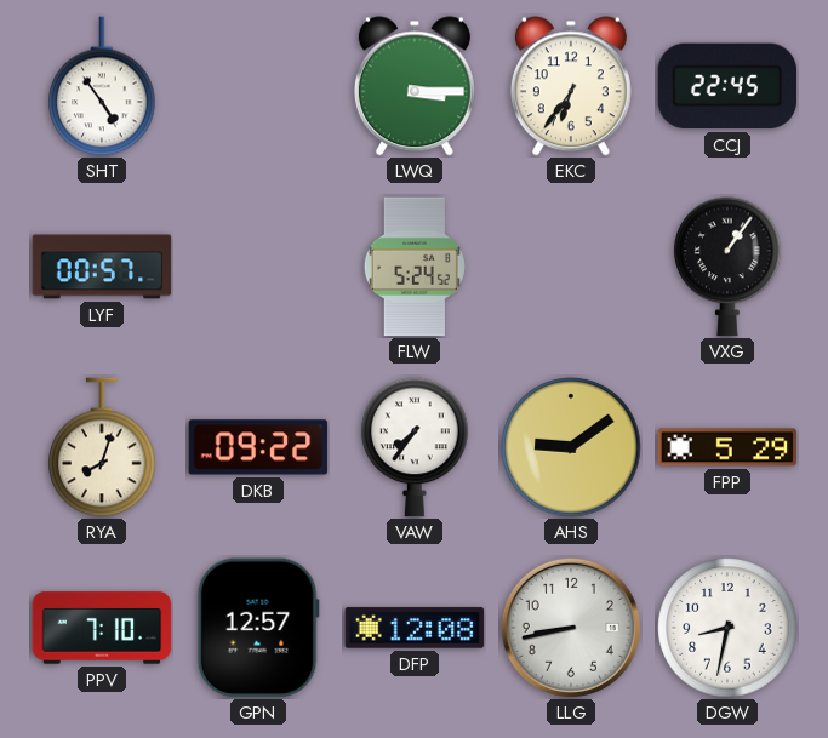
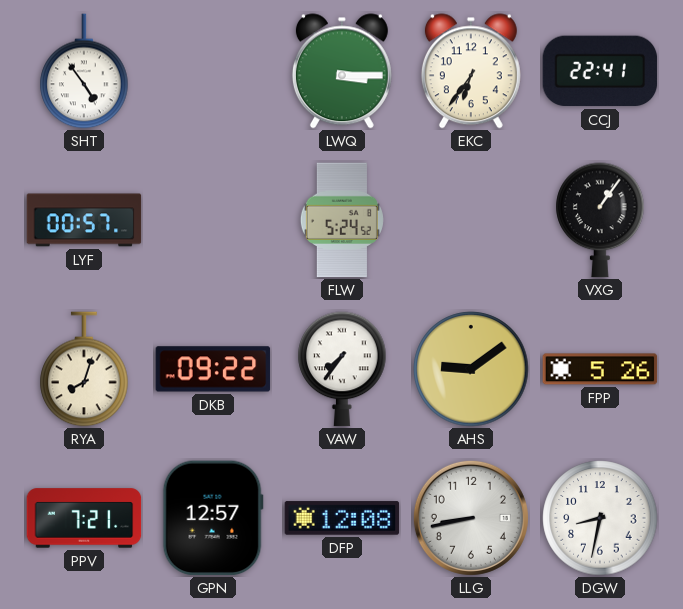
CCJ: 22:45 -> 22:41
FPP: 5:29 -> 5:26
PPV: 7:10 -> 7:21
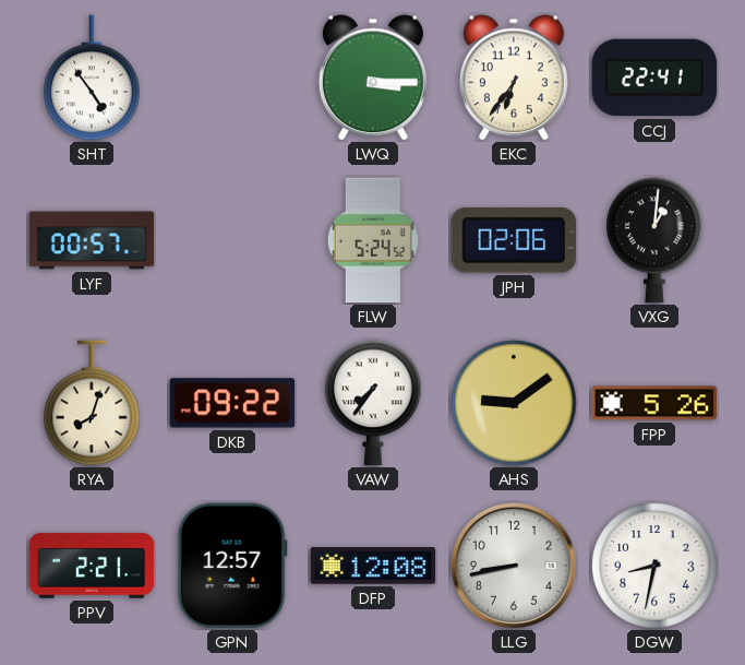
JPH: none -> 02:06
VXG: 1:06 -> 1:01
PPV: 7:21 -> 2:21
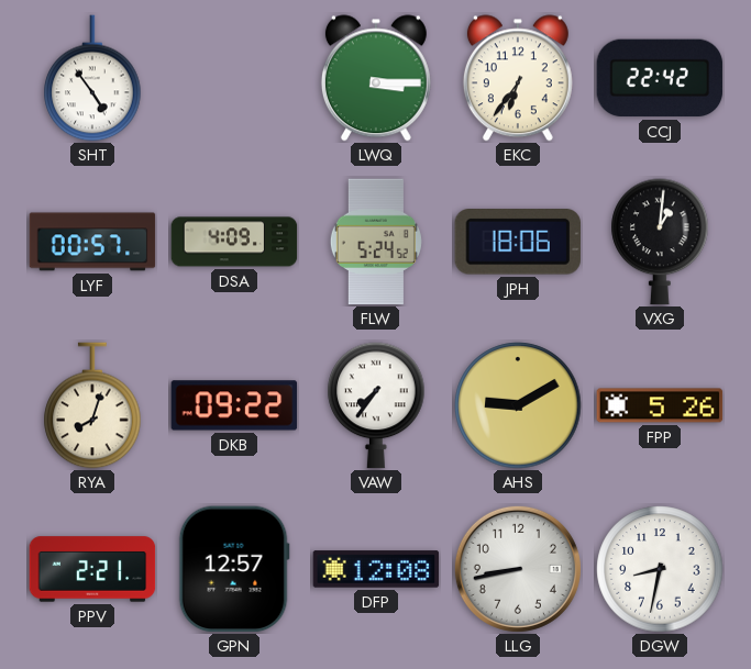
CCJ: 22:41 -> 22:42
DSA: none -> 4:09
JPH: 02:06 -> 18:06
AHS: 9:09 -> 9:10
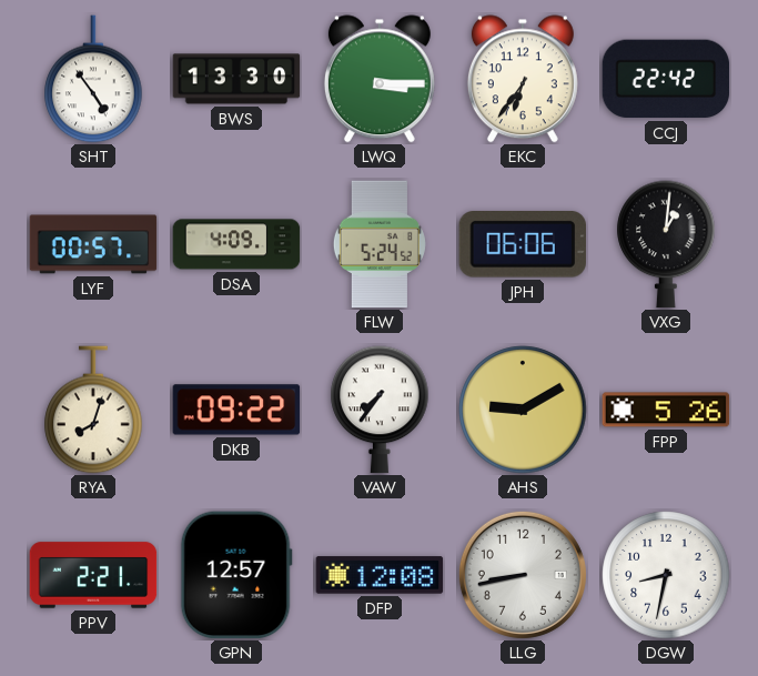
BWS: none -> 13:30
JPH: 18:06 -> 06:06
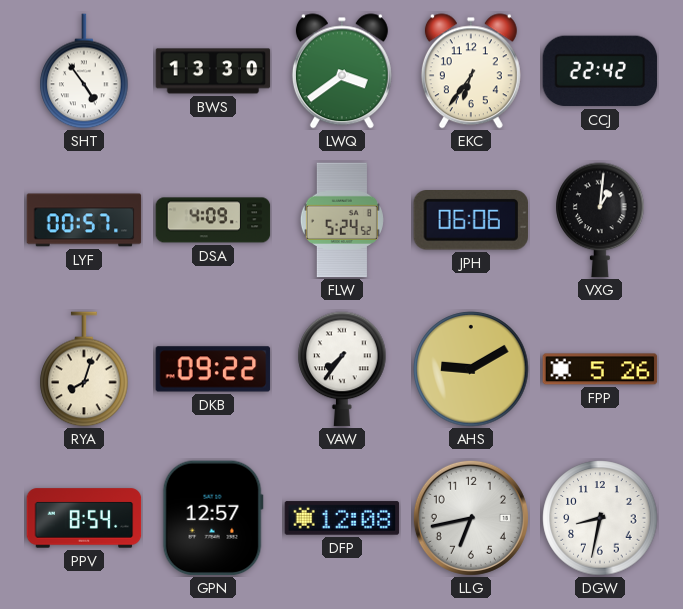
LWQ: 3:15 -> 3:39
PPV: 2:21 -> 8:54
LLG: 8:43 -> 6:43
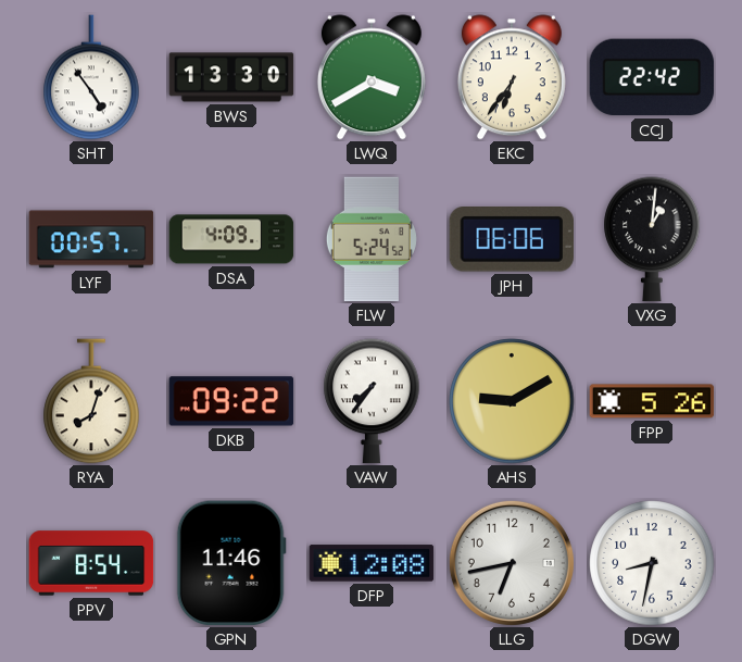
LWQ: 3:39 -> 3:40
GPN: 12:57 -> 11:46
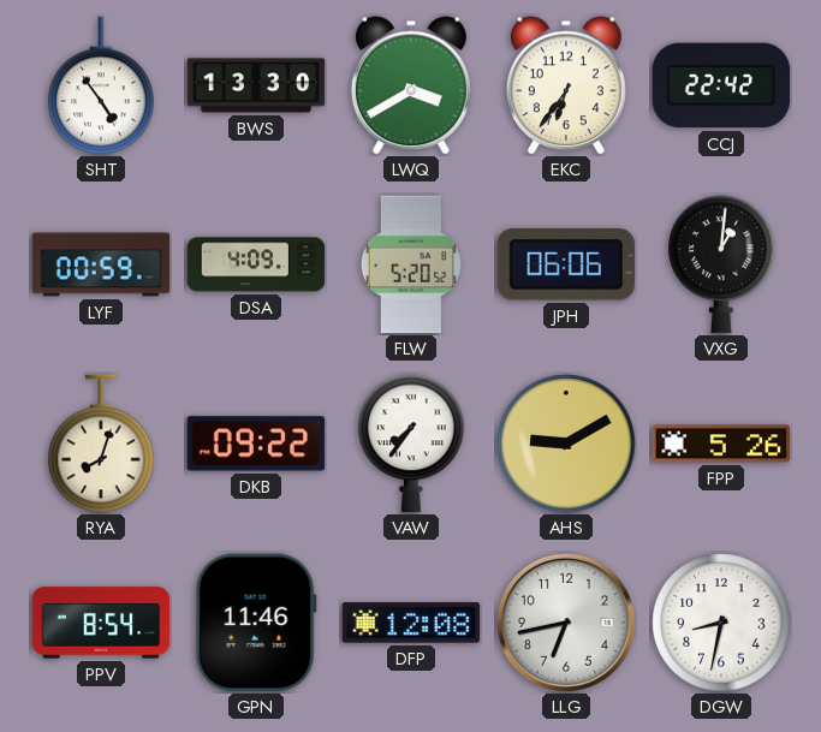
LYF: 00:57 -> 00:59
FLW: 5:24 -> 5:20
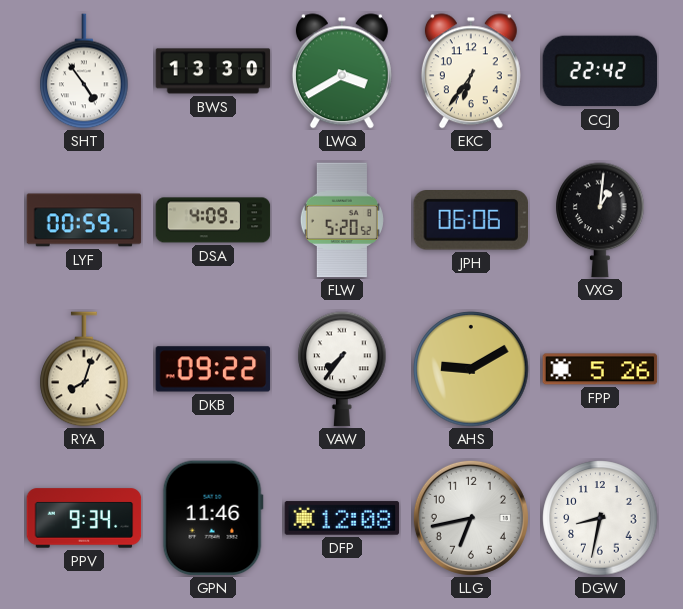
PPV: 8:54 -> 9:34
